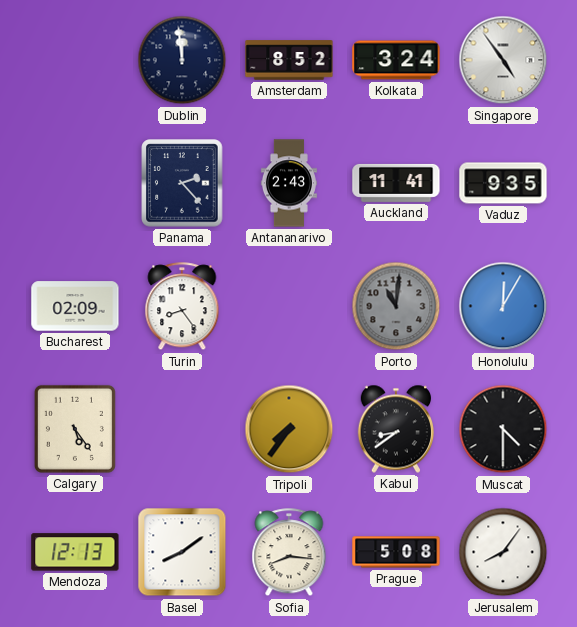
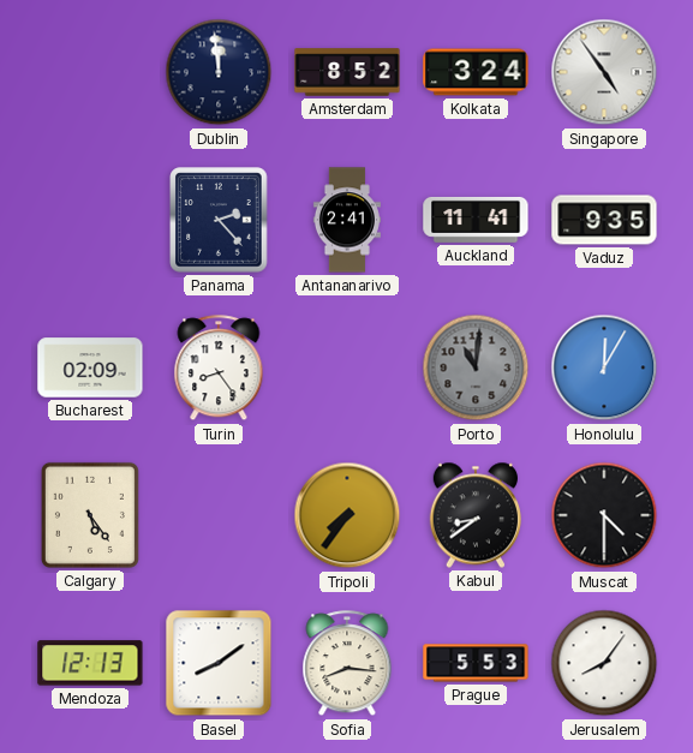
Antananarivo: 2:43 -> 2:41
Prague: 5:08 -> 5:53
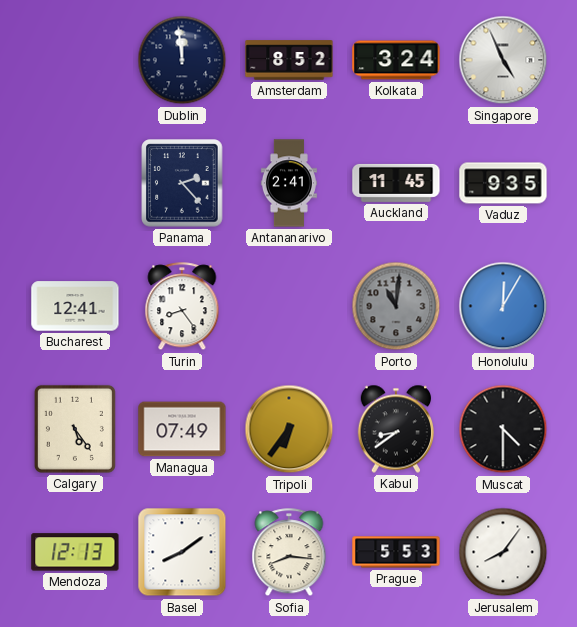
Singapore: 4:54 -> 4:56
Auckland: 11:41 -> 11:45
Bucharest: 02:09 -> 12:41
Managua: none -> 07:49
Tripoli: 7:36 -> 6:36
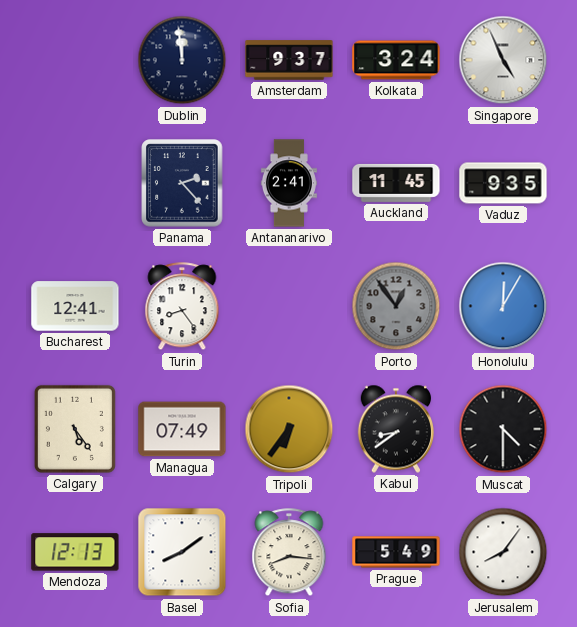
Amsterdam: 8:52 -> 9:37
Porto: 11:01 -> 12:54
Prague: 5:53 -> 5:49
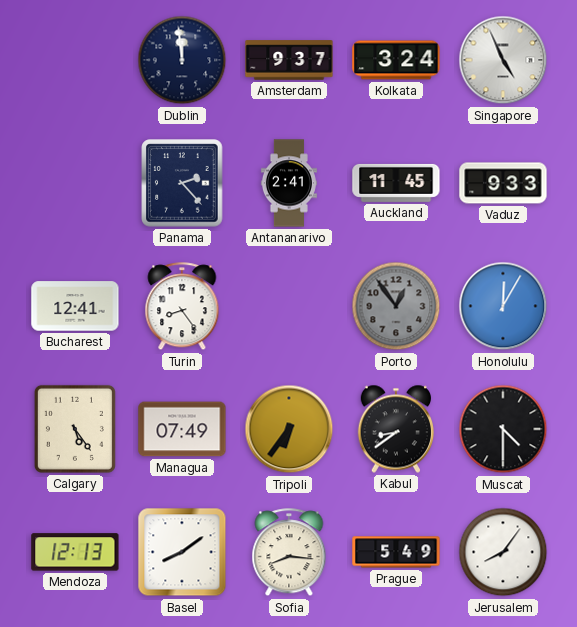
Vaduz: 9:35 -> 9:33
